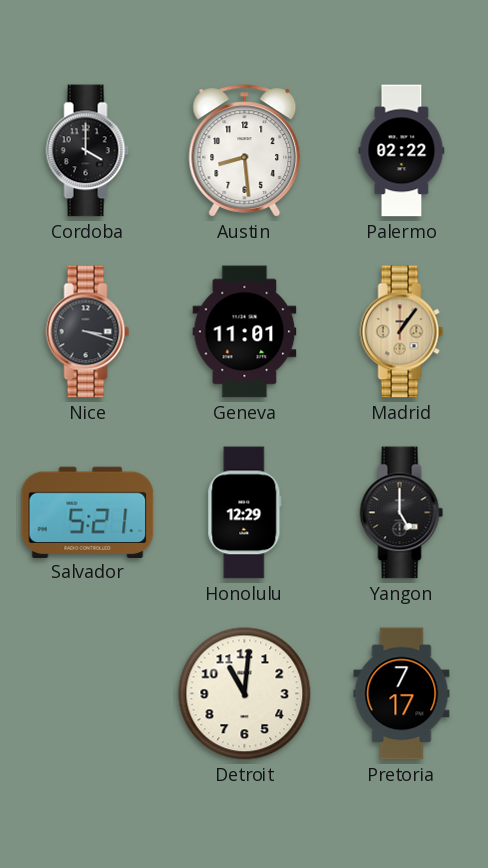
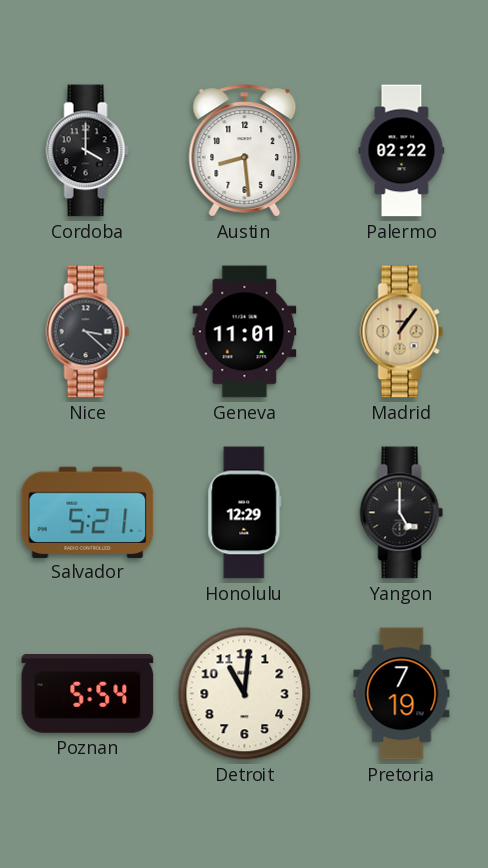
Nice: 3:18 -> 3:22
Poznan: none -> 5:54
Pretoria: 7:17 -> 7:19
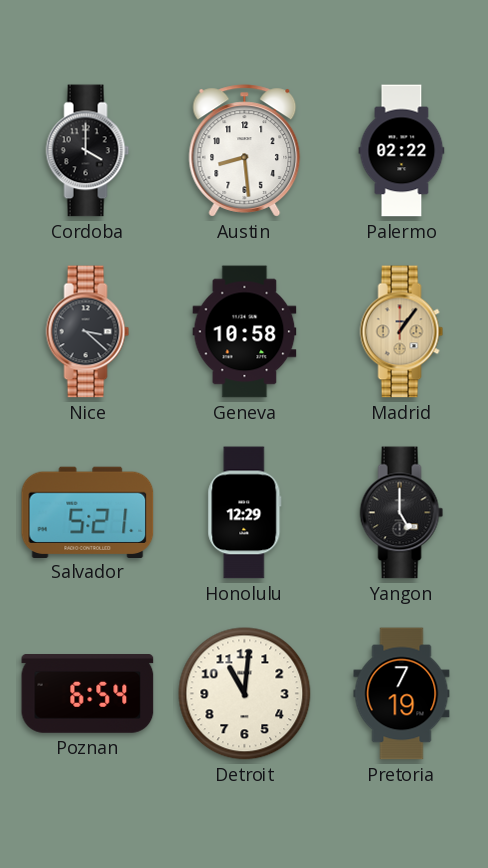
Geneva: 11:01 -> 10:58
Poznan: 5:54 -> 6:54
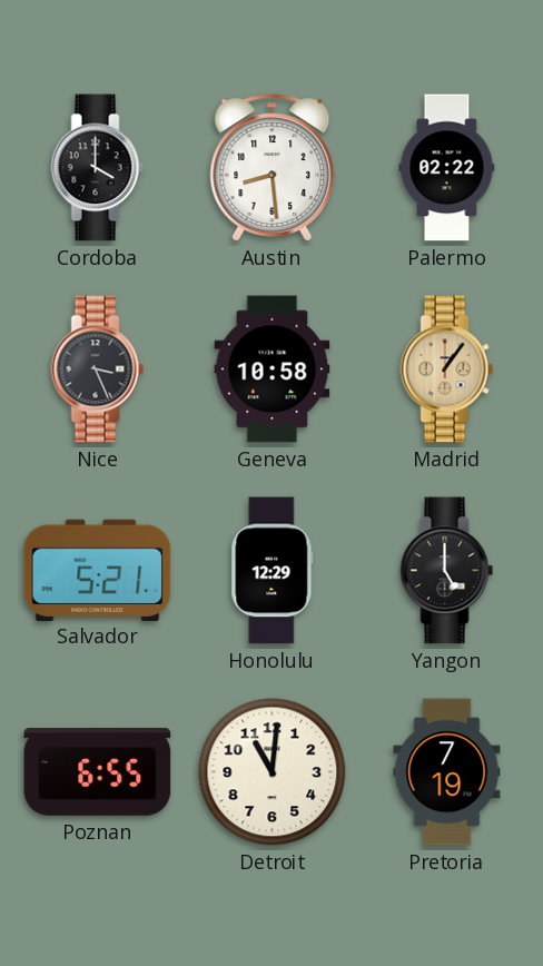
Nice: 3:22 -> 3:26
Poznan: 6:54 -> 6:55
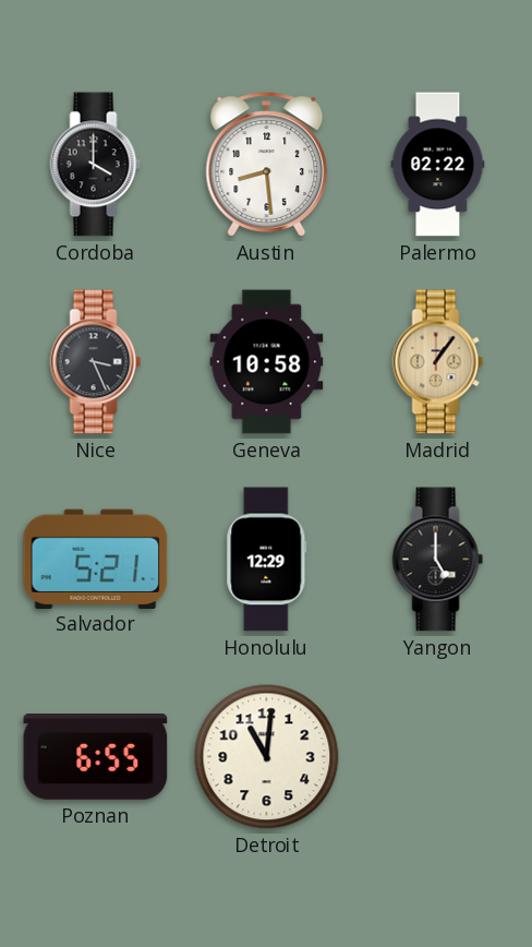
Pretoria: 7:19 -> none
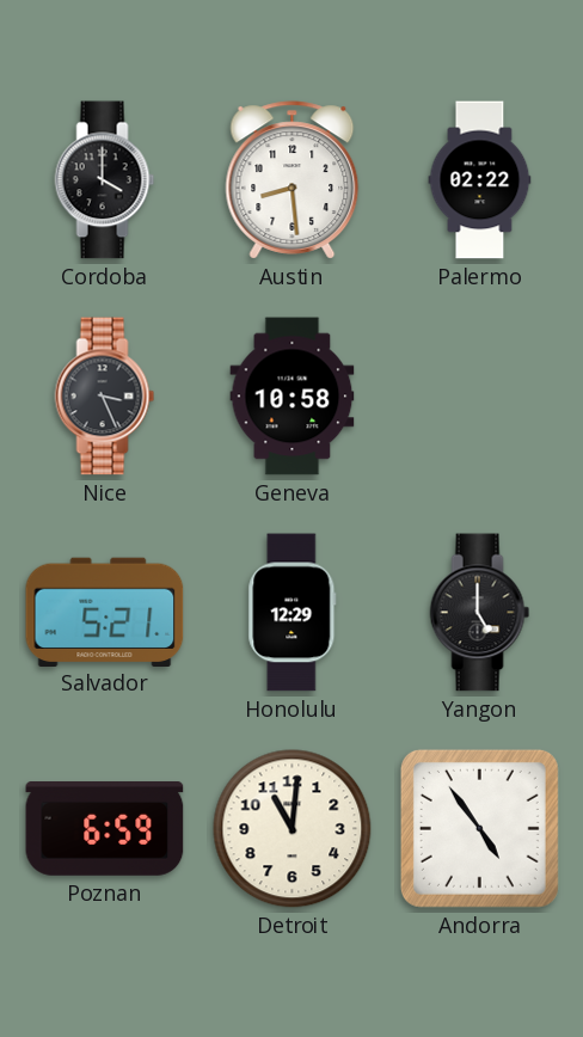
Madrid: 1:06 -> none
Poznan: 6:55 -> 6:59
Andorra: none -> 4:54
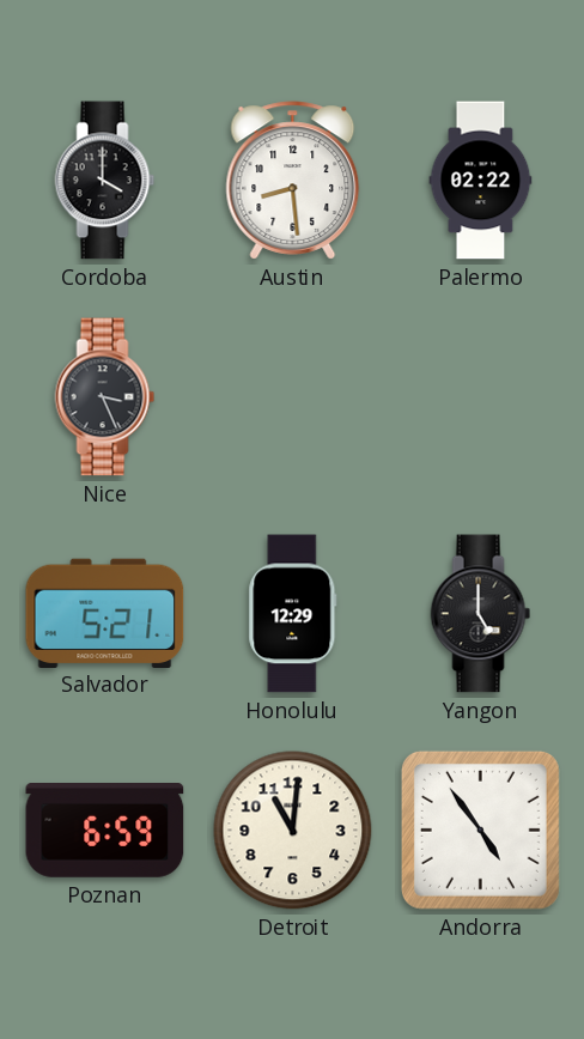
Geneva: 10:58 -> none
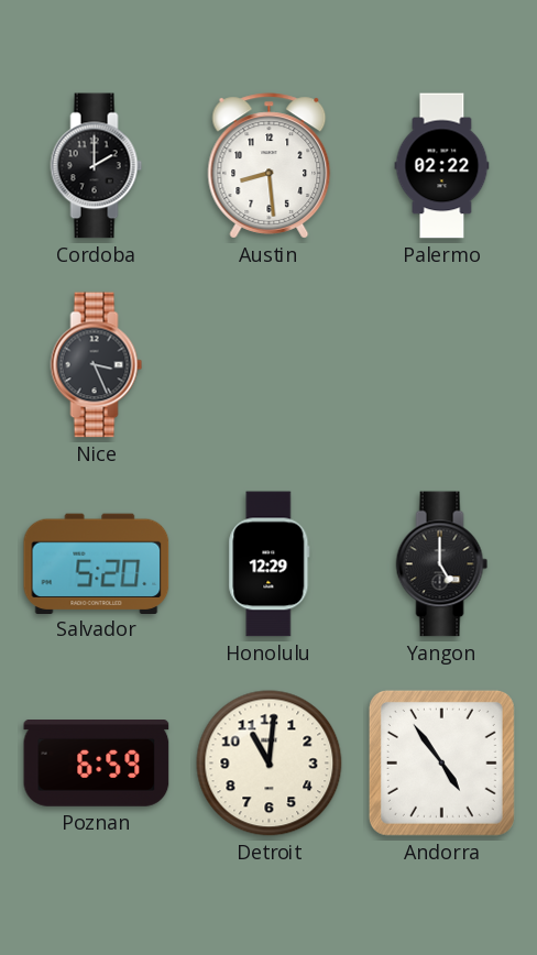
Cordoba: 4:00 -> 2:00
Salvador: 5:21 -> 5:20
